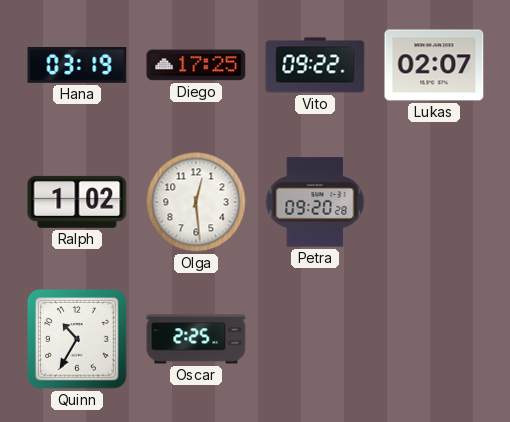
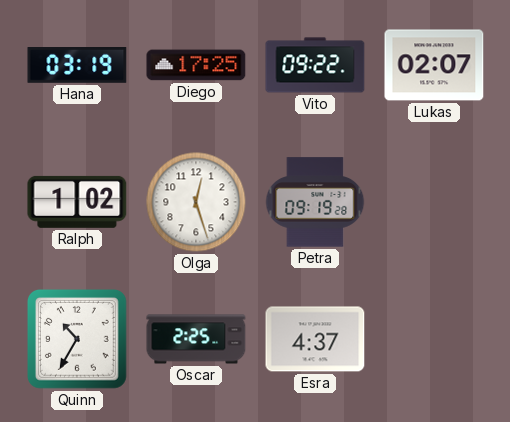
Olga: 12:29 -> 12:27
Petra: 09:20 -> 09:19
Esra: none -> 4:37
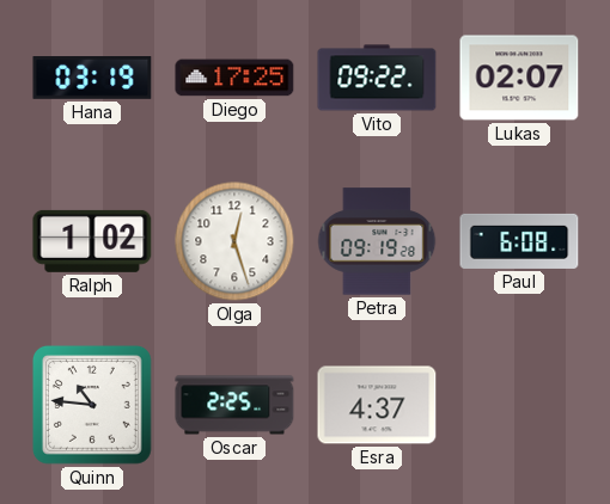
Paul: none -> 6:08
Quinn: 10:35 -> 10:46
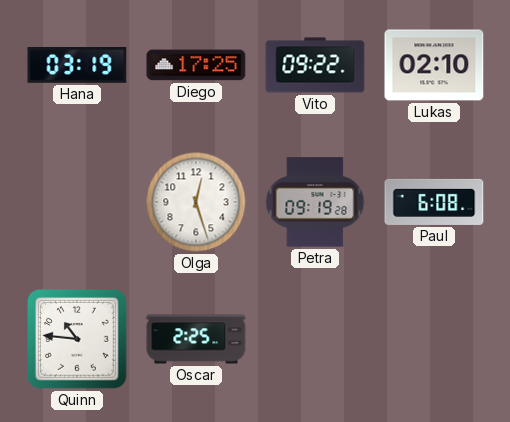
Lukas: 02:07 -> 02:10
Ralph: 1:02 -> none
Esra: 4:37 -> none
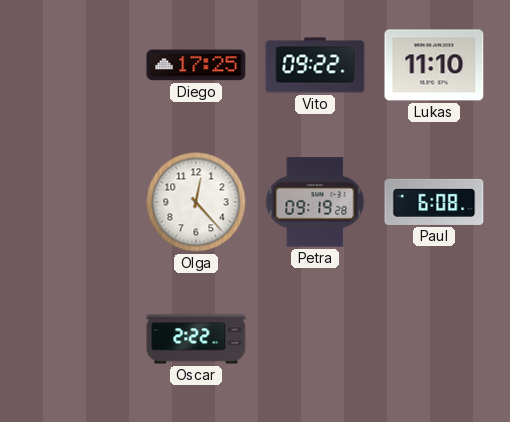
Hana: 03:19 -> none
Lukas: 02:10 -> 11:10
Olga: 12:27 -> 12:23
Quinn: 10:46 -> none
Oscar: 2:25 -> 2:22
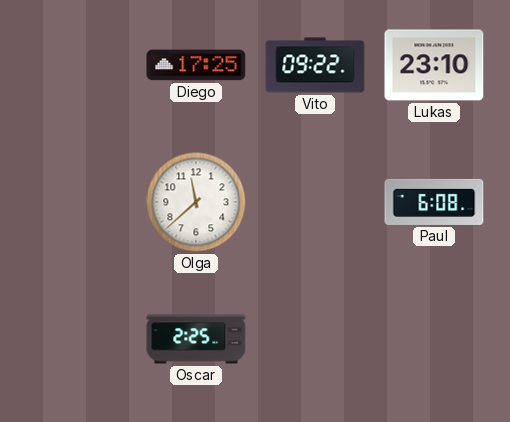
Lukas: 11:10 -> 23:10
Olga: 12:23 -> 11:38
Petra: 09:19 -> none
Oscar: 2:22 -> 2:25
